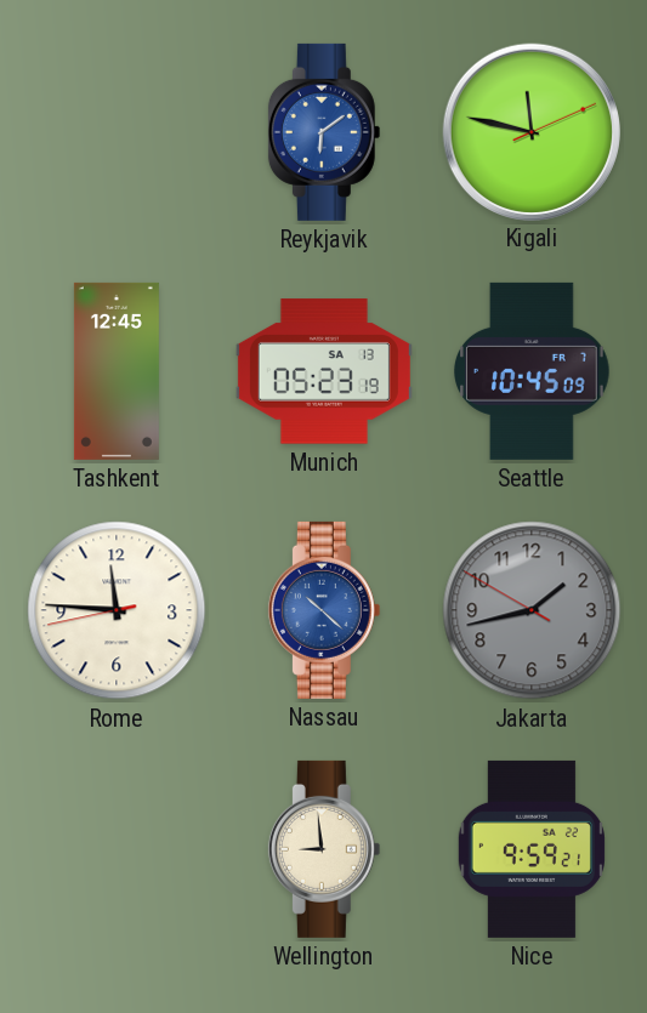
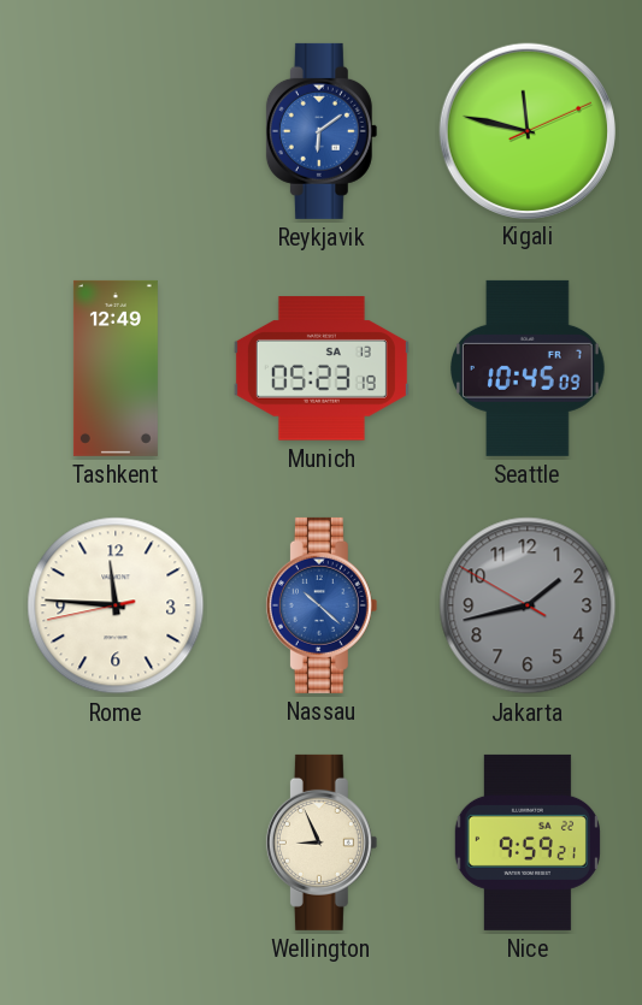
Tashkent: 12:45 -> 12:49
Wellington: 8:59 -> 8:56
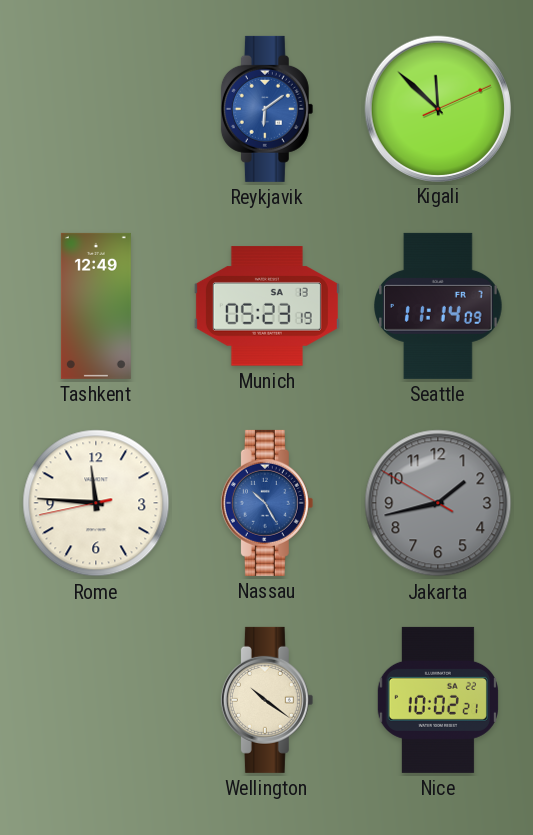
Kigali: 11:47 -> 11:52
Seattle: 10:45 -> 11:14
Nassau: 10:22 -> 10:25
Wellington: 8:56 -> 10:21
Nice: 9:59 -> 10:02
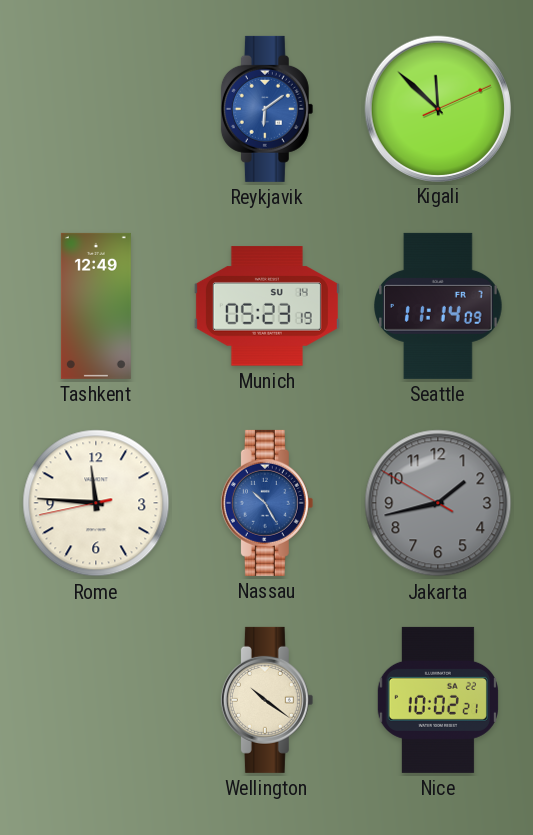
Munich date: SA 13 -> SU 14
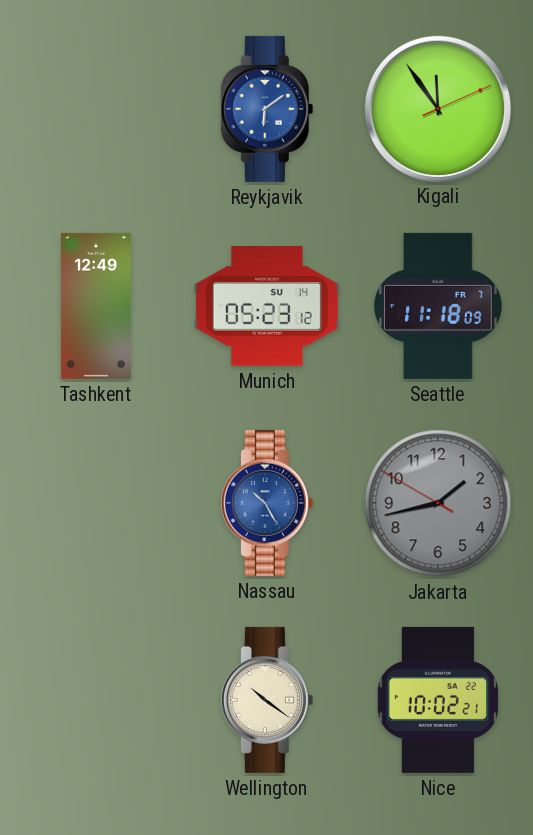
Kigali: 11:52 -> 11:54
Munich: 05:23:19 -> 05:23:12
Seattle: 11:14 -> 11:18
Rome: 11:45 -> none
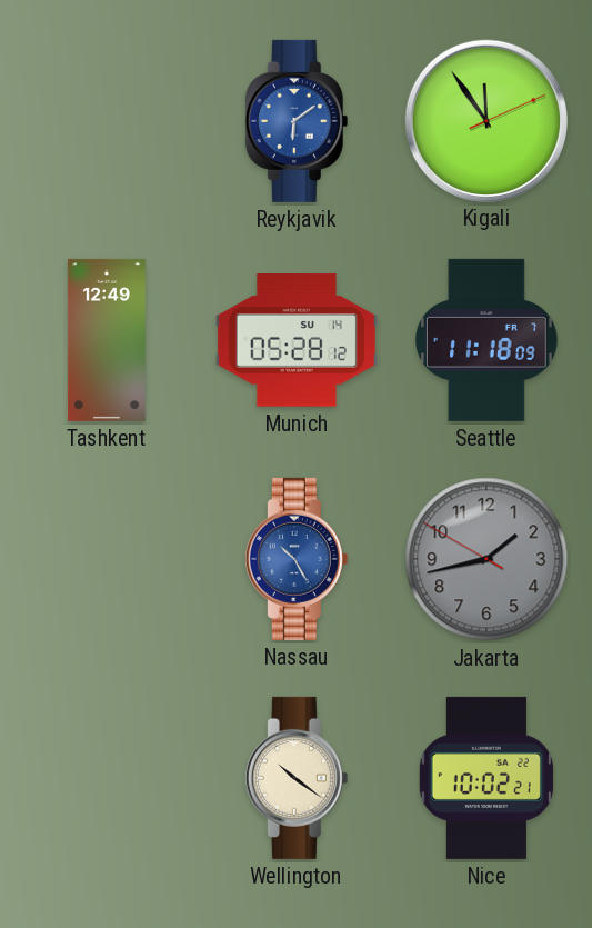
Munich: 05:23 -> 05:28
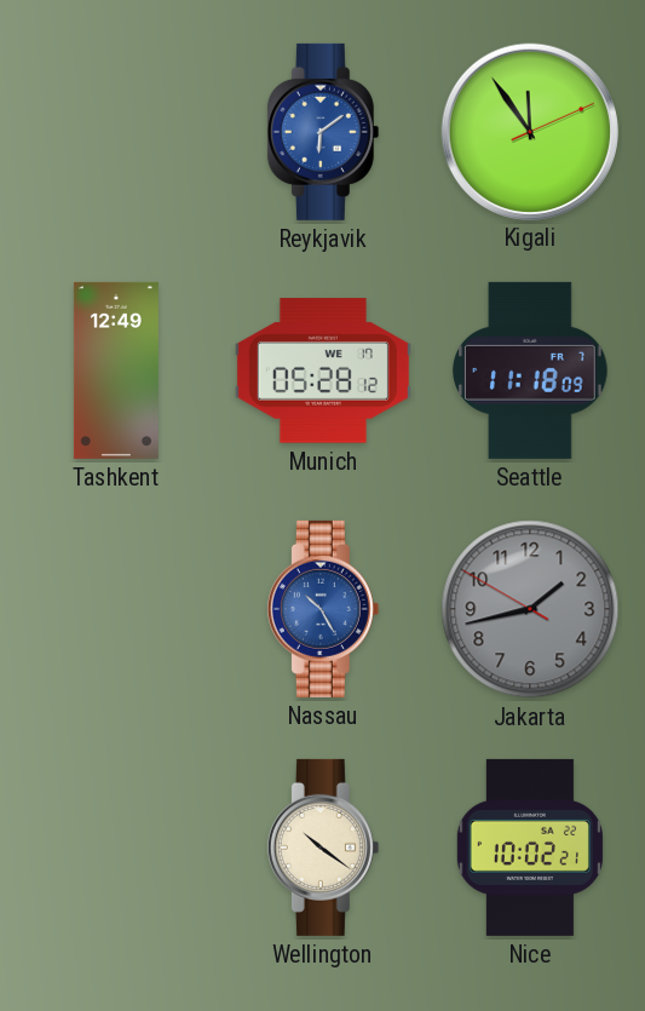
Munich date: SU 14 -> WE 17
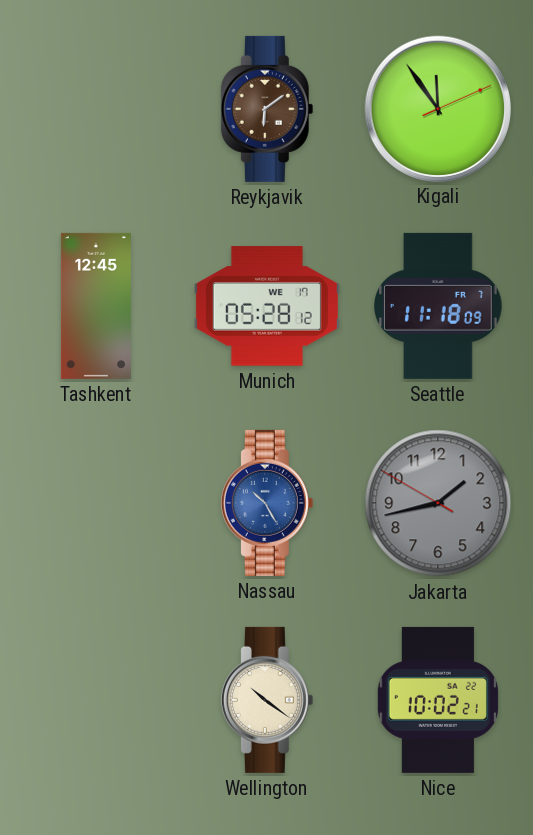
Reykjavik dial: blue -> brown
Tashkent: 12:49 -> 12:45
